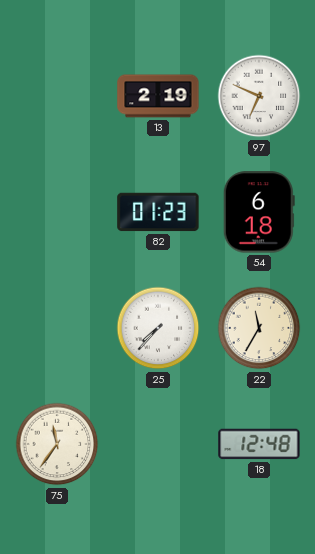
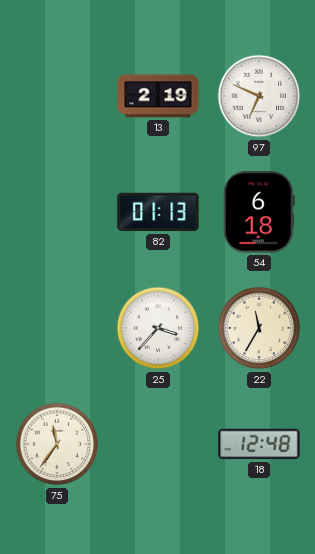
82: 01:23 -> 01:13
25: 7:37 -> 3:37
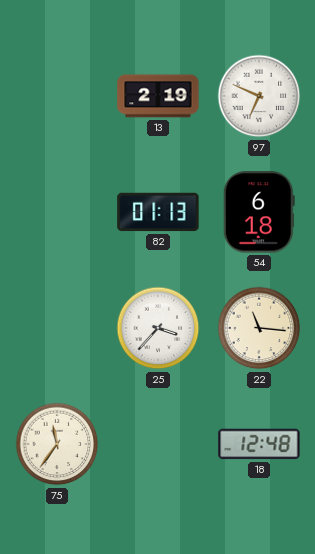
22: 11:35 -> 11:16
